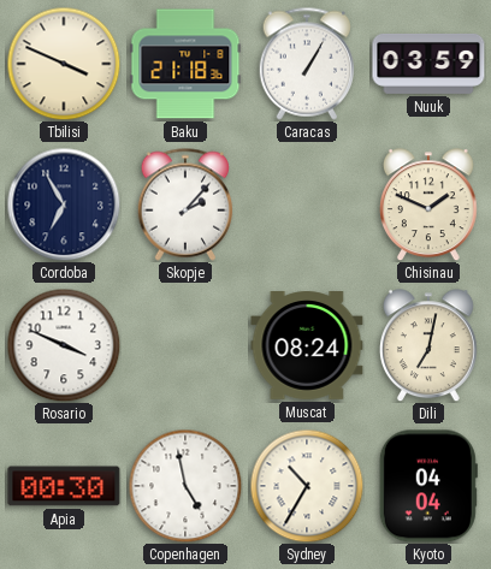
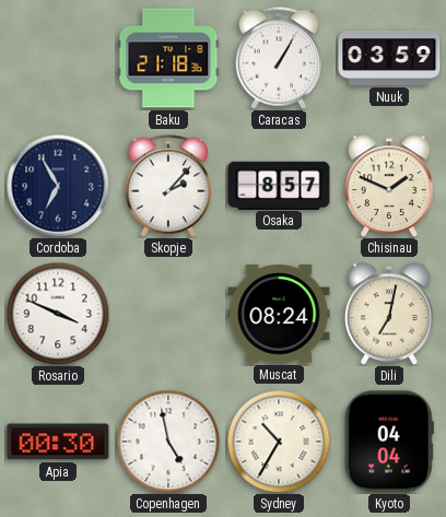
Tbilisi: 3:49 -> none
Osaka: none -> 8:57
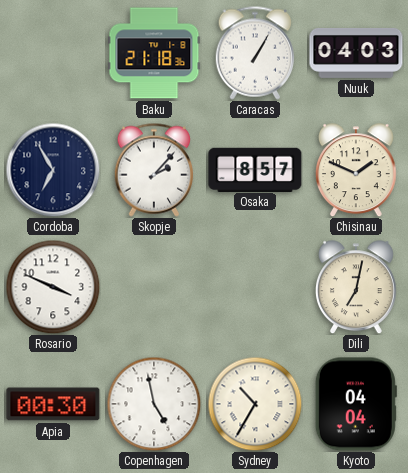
Nuuk: 03:59 -> 04:03
Muscat: 08:24 -> none
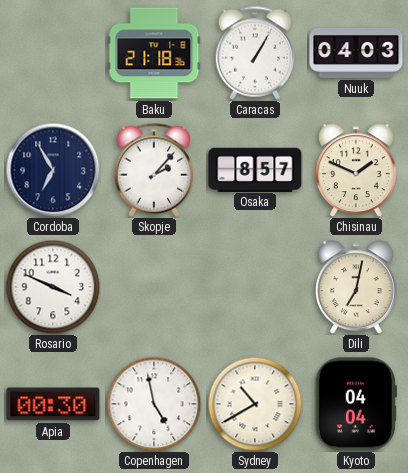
Sydney: 10:35 -> 10:40
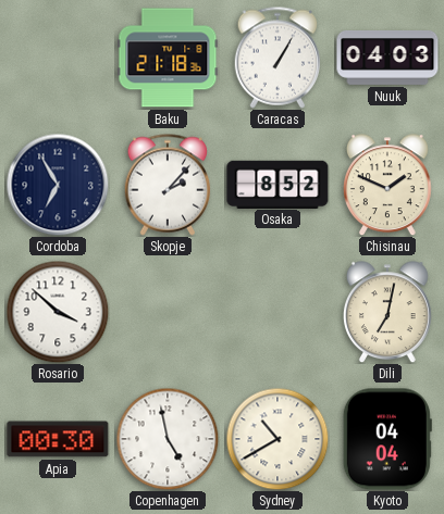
Osaka: 8:57 -> 8:52
Rosario: 3:49 -> 3:52
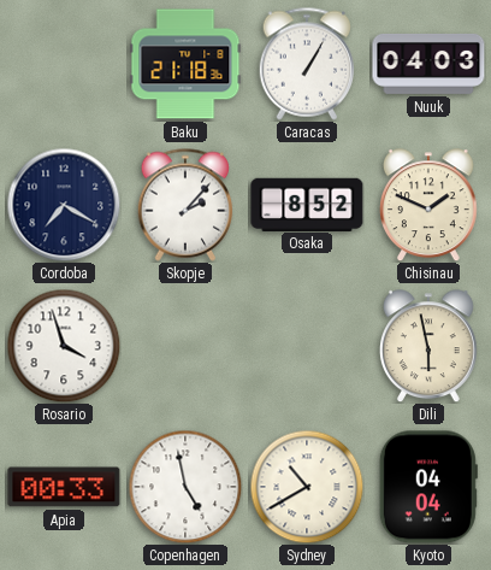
Cordoba: 6:55 -> 7:20
Rosario: 3:52 -> 3:57
Dili: 7:02 -> 5:58
Apia: 00:30 -> 00:33
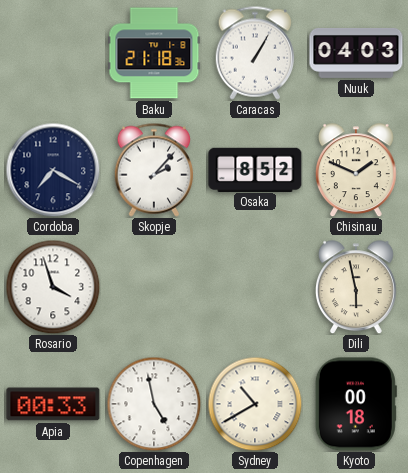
Kyoto: 04:04 -> 00:18
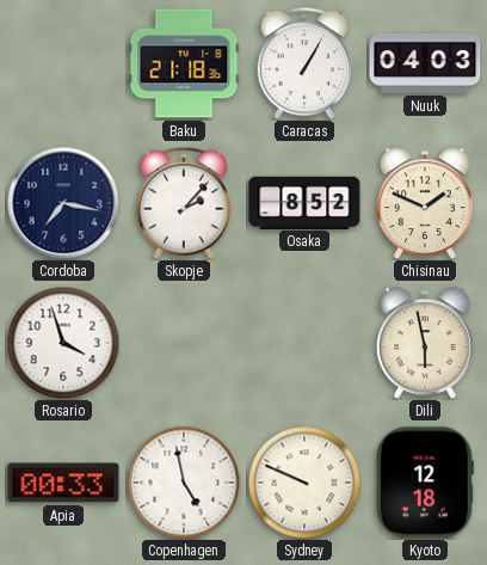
Cordoba: 7:20 -> 7:17
Sydney: 10:40 -> 9:49
Kyoto: 00:18 -> 12:18
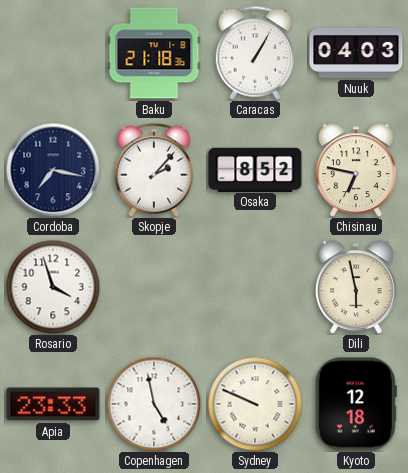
Chisinau: 1:49 -> 6:47
Apia: 00:33 -> 23:33
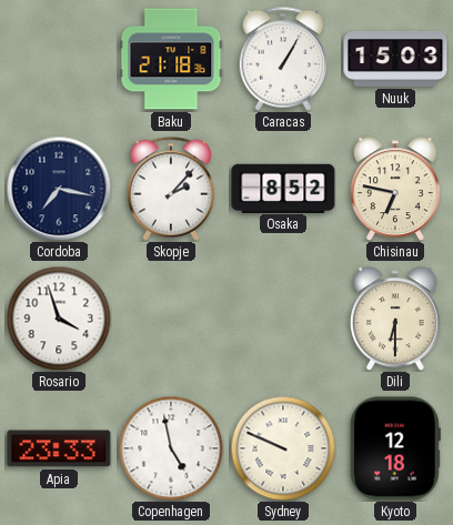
Nuuk: 04:03 -> 15:03
Dili: 5:58 -> 6:30
